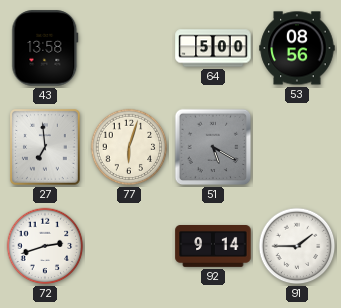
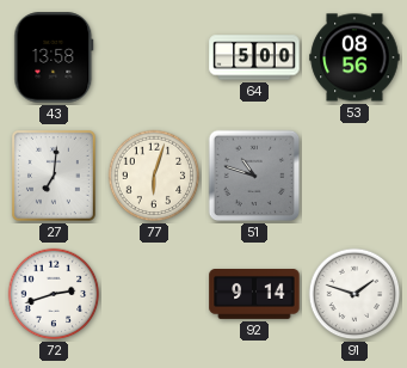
27: 6:59 -> 7:01
51: 5:20 -> 10:48
91: 1:45 -> 1:48
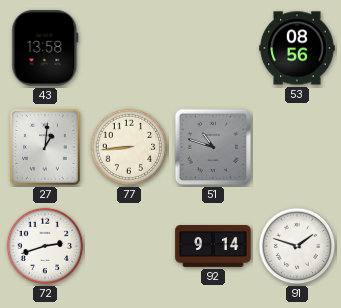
64: 5:00 -> none
27: 7:01 -> 1:01
77: 6:03 -> 8:44
